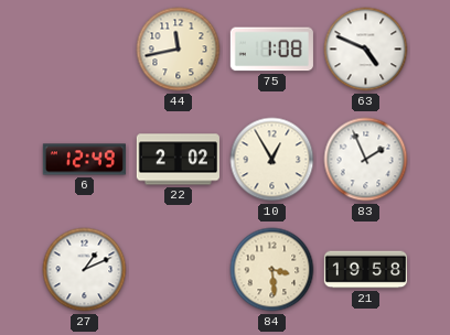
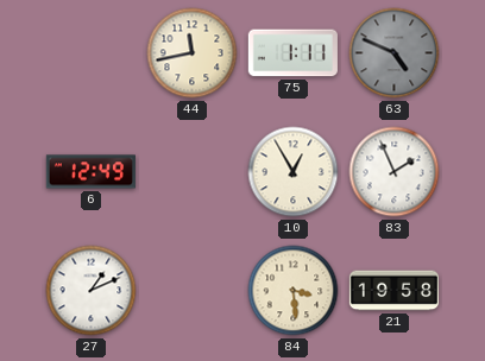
75: 1:08 -> 1:11
63 dial: white -> grey
22: 2:02 -> none
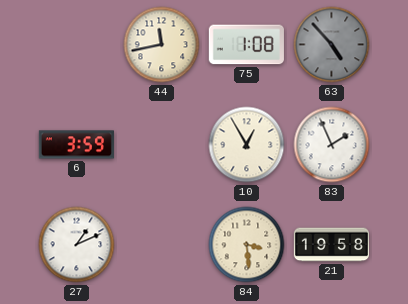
75: 1:11 -> 1:08
63: 4:49 -> 4:53
6: 12:49 -> 3:59
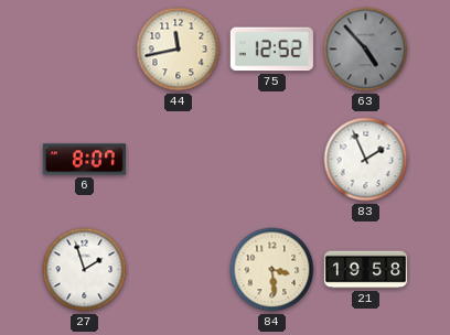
75: 1:08 -> 12:52
6: 3:59 -> 8:07
10: 12:55 -> none
27: 1:11 -> 1:57
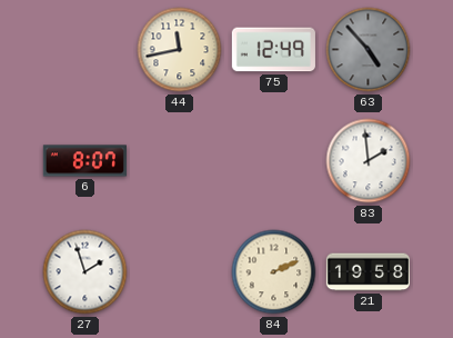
75: 12:52 -> 12:49
83: 1:56 -> 1:59
84: 3:29 -> 2:11
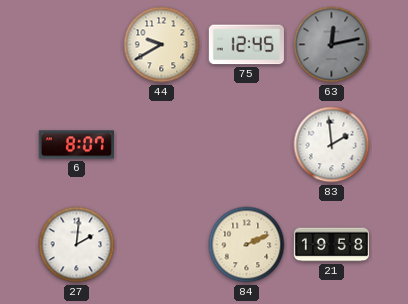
44: 11:43 -> 9:40
75: 12:49 -> 12:45
63: 4:53 -> 12:13
27: 1:57 -> 2:01
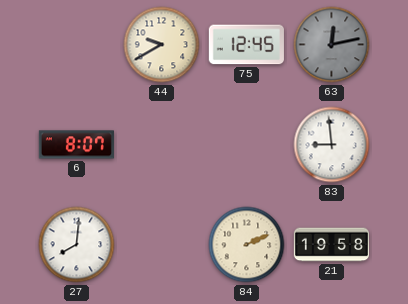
83: 1:59 -> 8:59
27: 2:01 -> 8:01
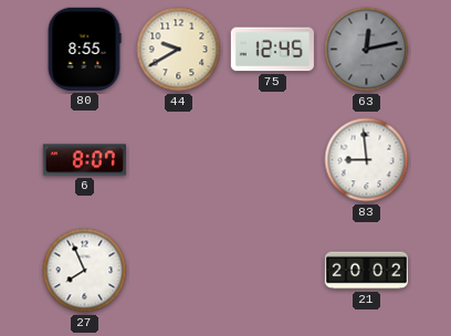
80: none -> 8:55
27: 8:01 -> 7:56
84: 2:11 -> none
21: 19:58 -> 20:02
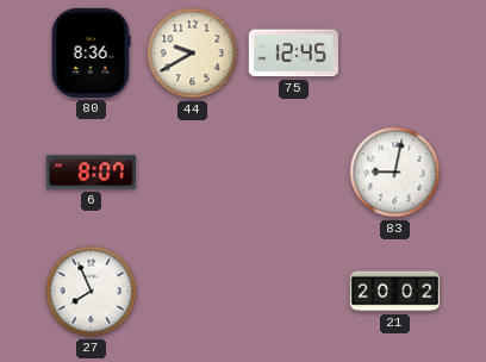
80: 8:55 -> 8:36
63: 12:13 -> none
83: 8:59 -> 9:02
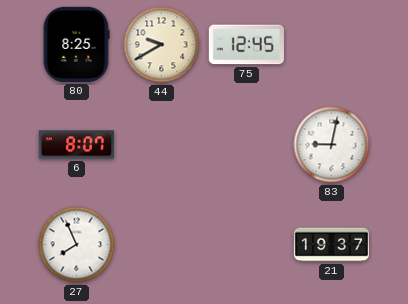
80: 8:36 -> 8:25
21: 20:02 -> 19:37
